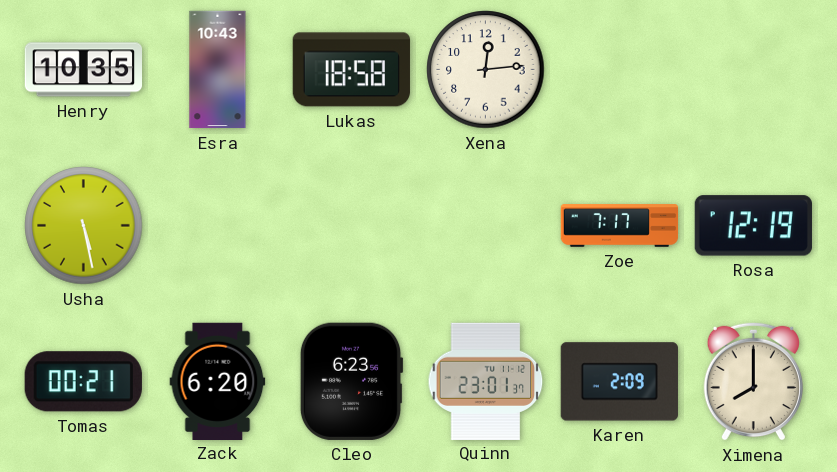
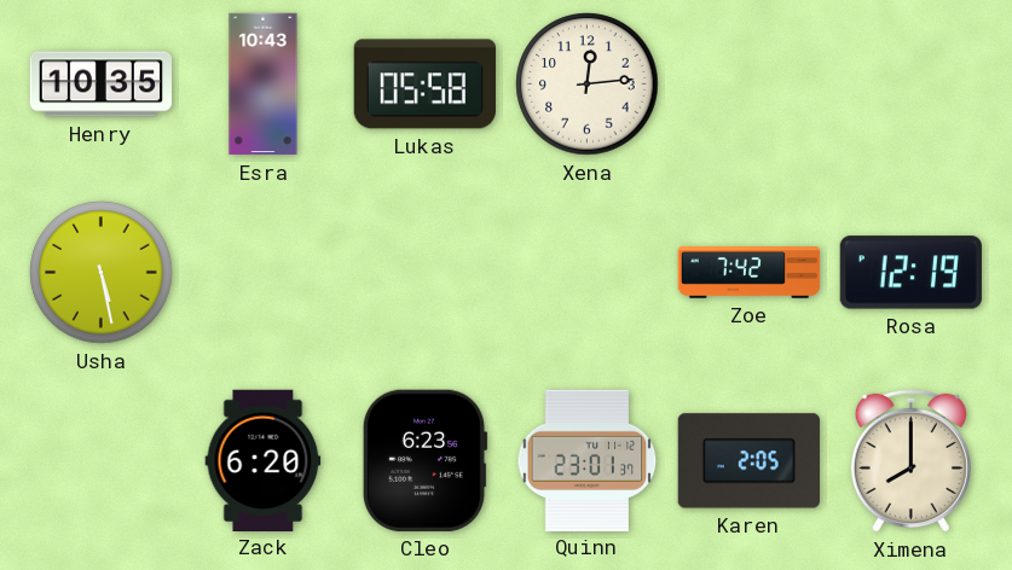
Lukas: 18:58 -> 05:58
Zoe: 7:17 -> 7:42
Tomas: 00:21 -> none
Karen: 2:09 -> 2:05
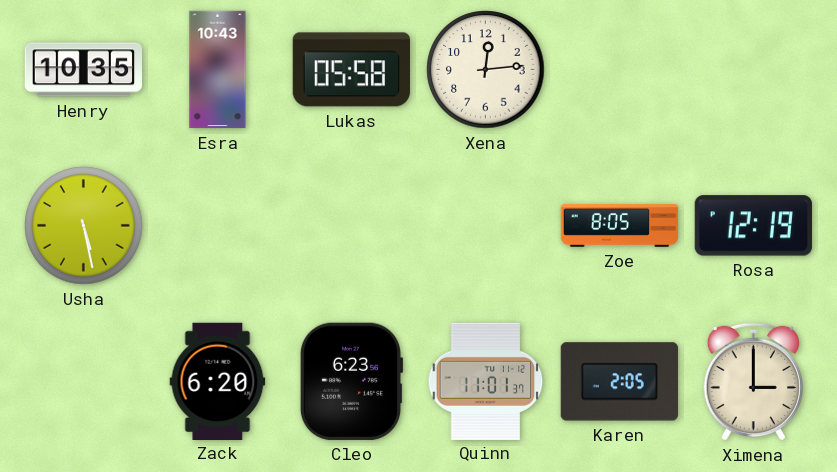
Zoe: 7:42 -> 8:05
Quinn: 23:01 -> 11:01
Ximena: 8:00 -> 3:00
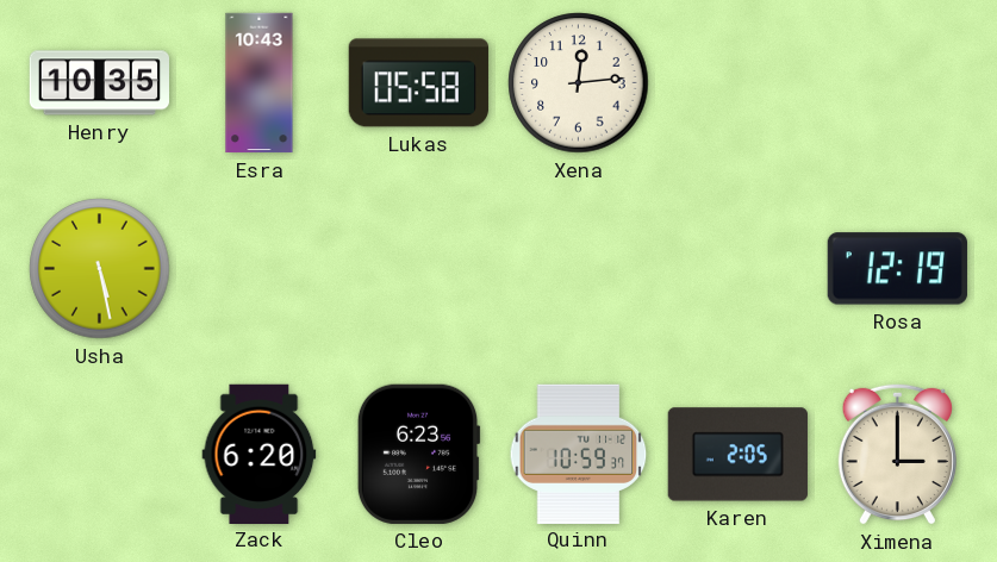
Zoe: 8:05 -> none
Quinn: 11:01 -> 10:59
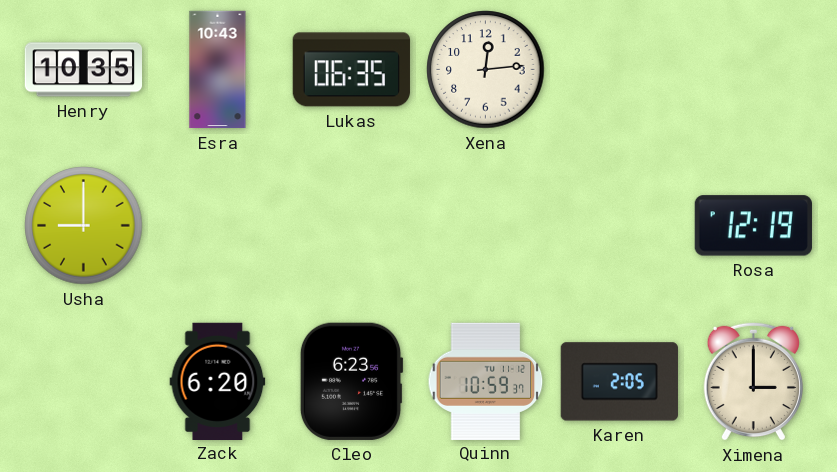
Lukas: 05:58 -> 06:35
Usha: 5:28 -> 9:00
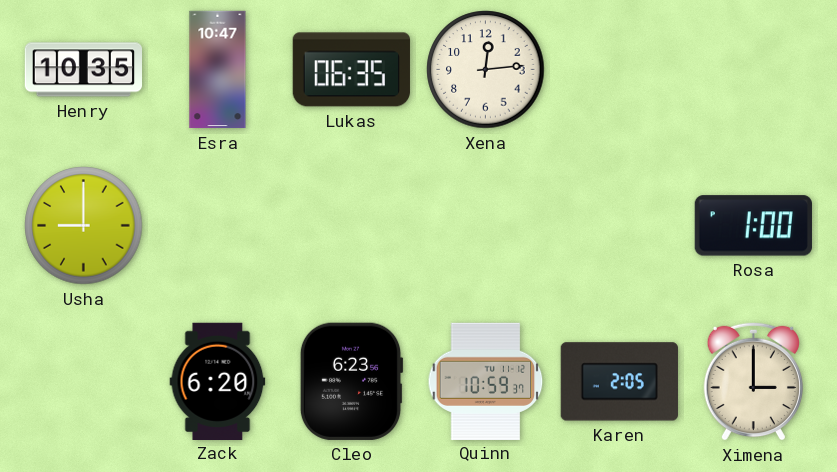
Esra: 10:43 -> 10:47
Rosa: 12:19 -> 1:00
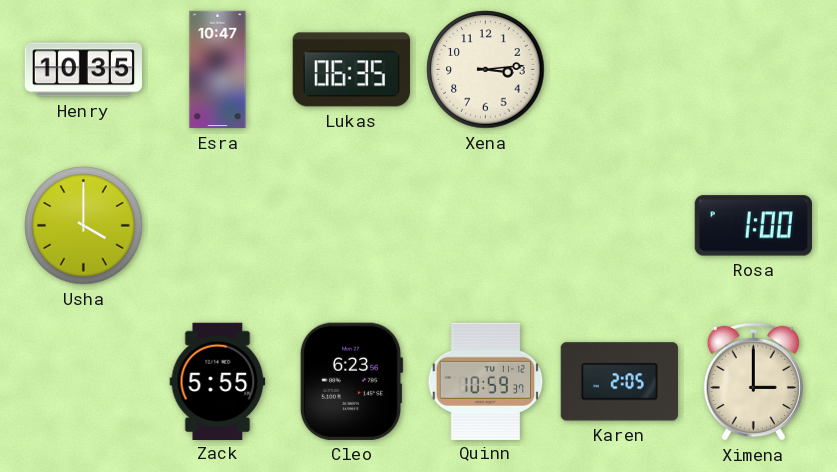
Xena: 12:14 -> 3:14
Usha: 9:00 -> 4:00
Zack: 6:20 -> 5:55
